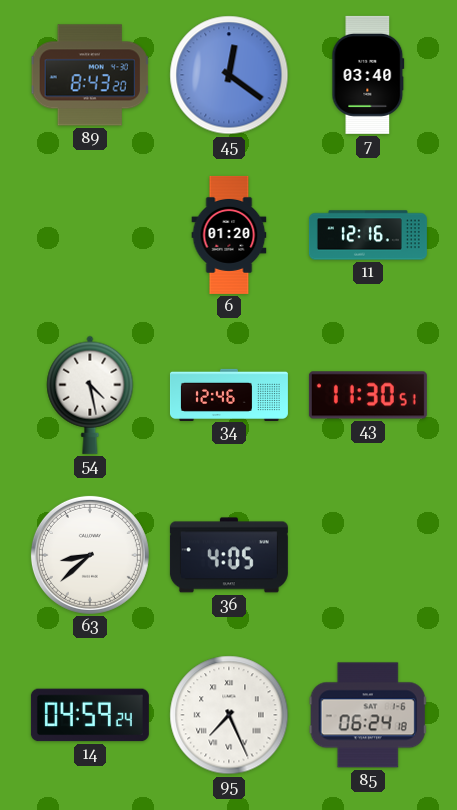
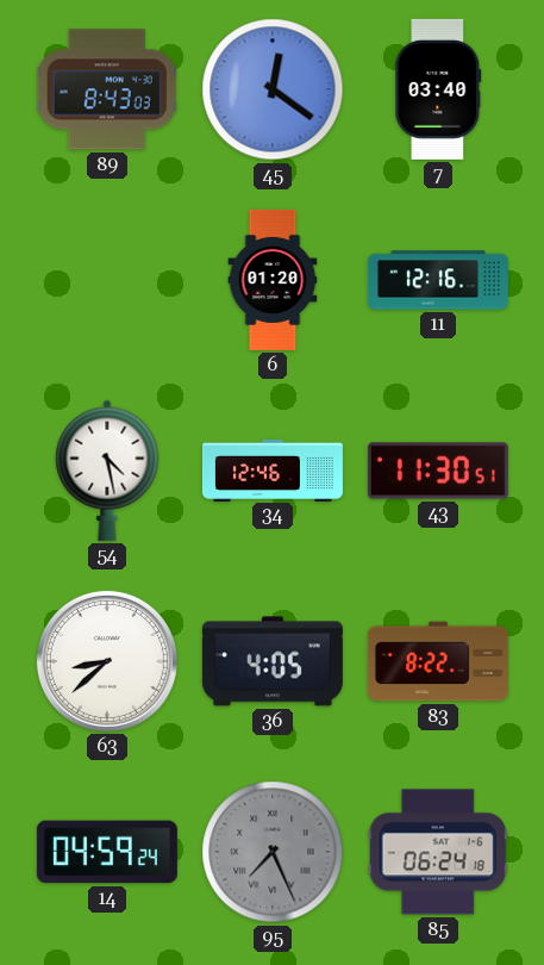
89: 8:43:20 -> 8:43:03
83: none -> 8:22
95 dial: white -> grey
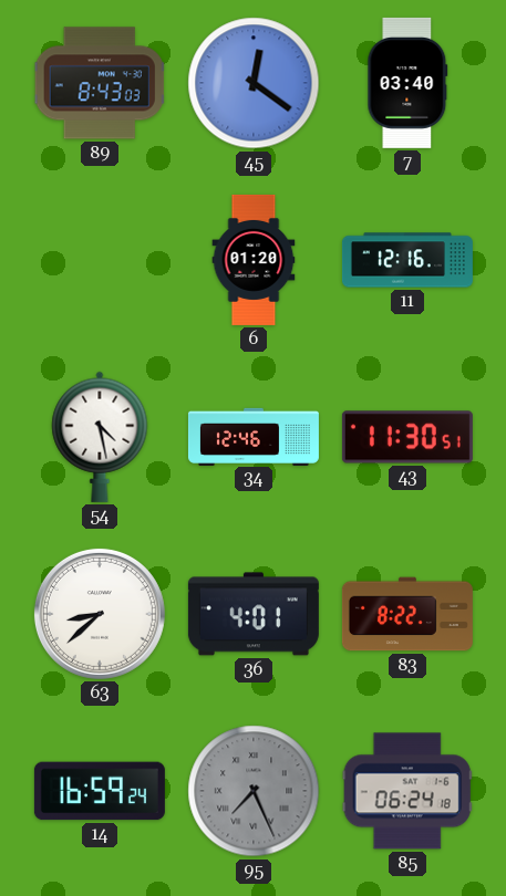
36: 4:05 -> 4:01
14: 04:59 -> 16:59
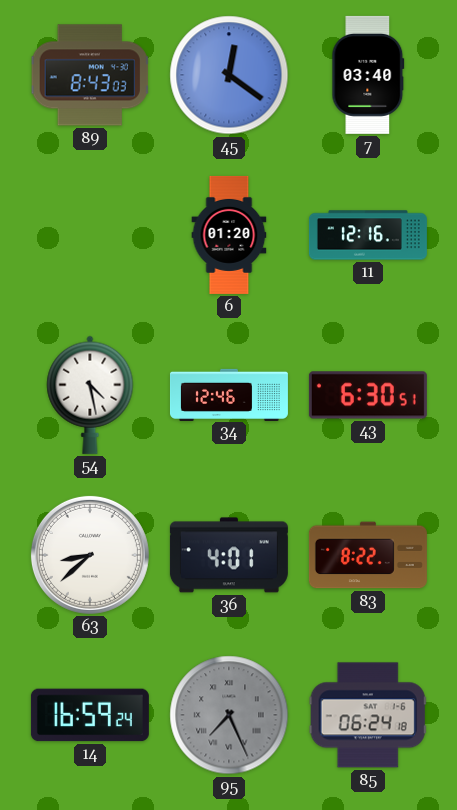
43: 11:30 -> 6:30
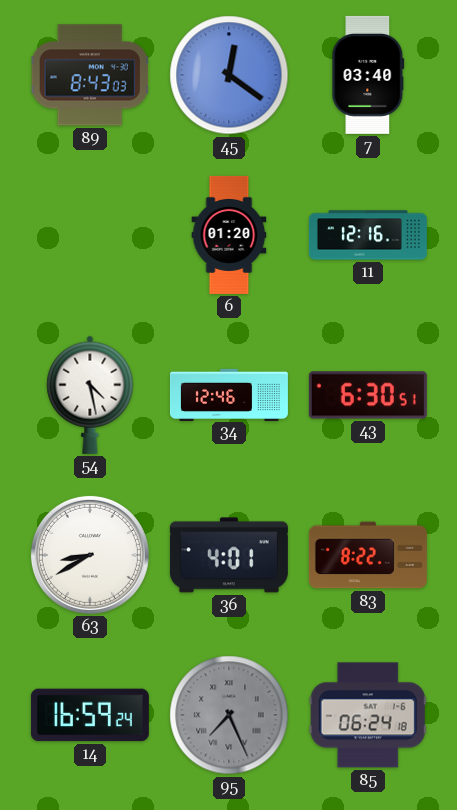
63: 8:38 -> 8:40
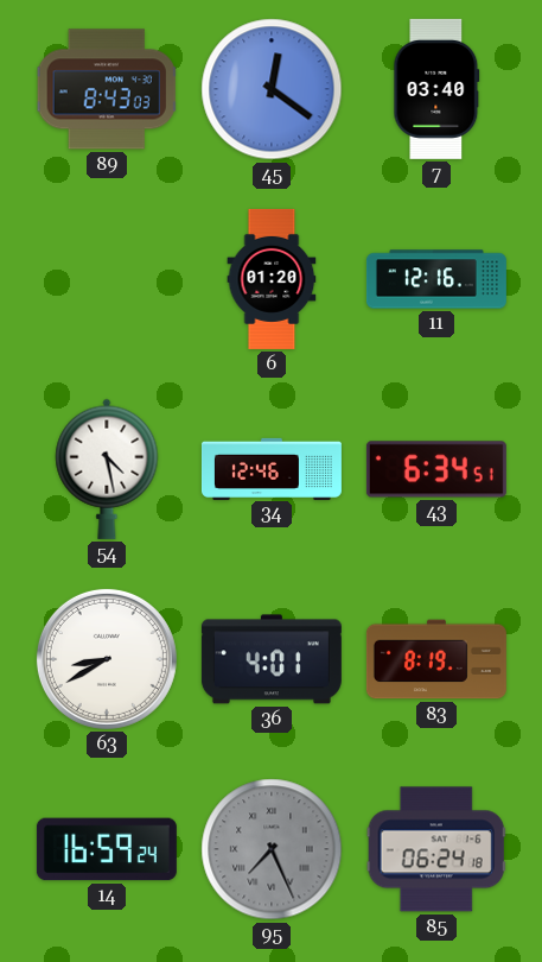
43: 6:30 -> 6:34
83: 8:22 -> 8:19
